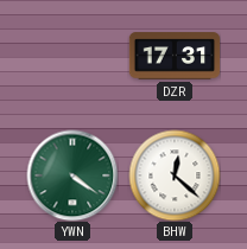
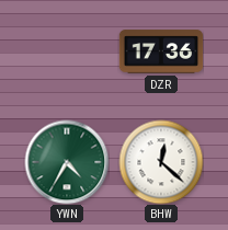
DZR: 17:31 -> 17:36
YWN: 4:21 -> 4:35
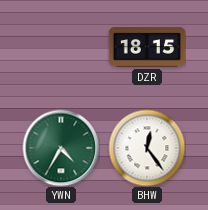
DZR: 17:36 -> 18:15
BHW: 12:22 -> 12:24
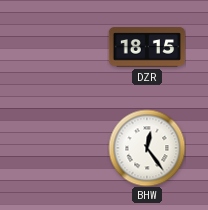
YWN: 4:35 -> none
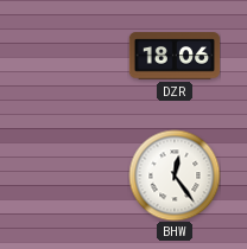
DZR: 18:15 -> 18:06
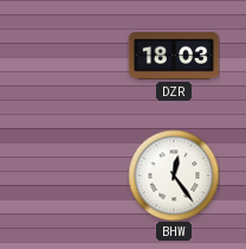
DZR: 18:06 -> 18:03
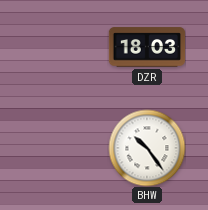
BHW: 12:24 -> 10:24
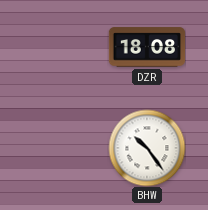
DZR: 18:03 -> 18:08
